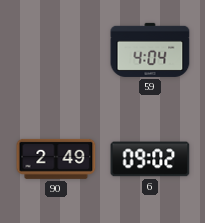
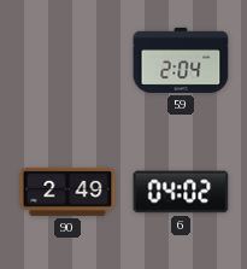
59: 4:04 -> 2:04
6: 09:02 -> 04:02
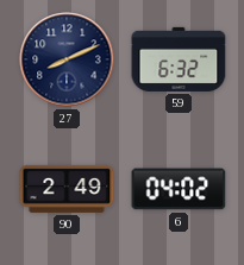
27: none -> 8:11
59: 2:04 -> 6:32
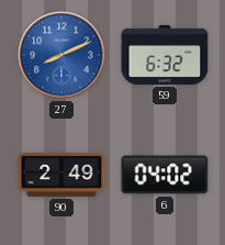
27 dial: navy -> blue
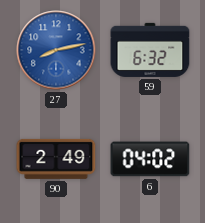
27: 8:11 -> 8:13
